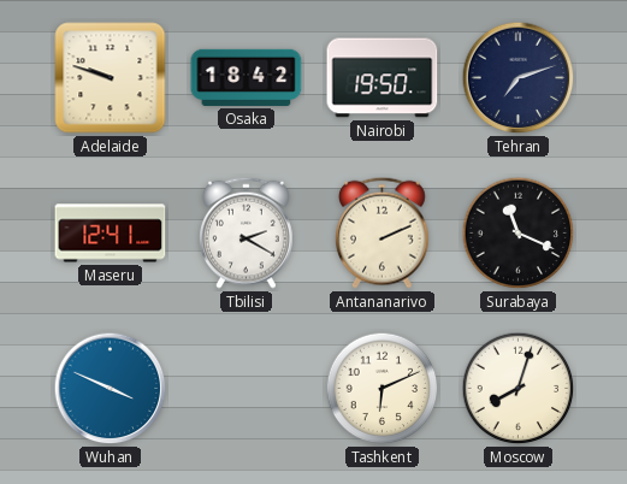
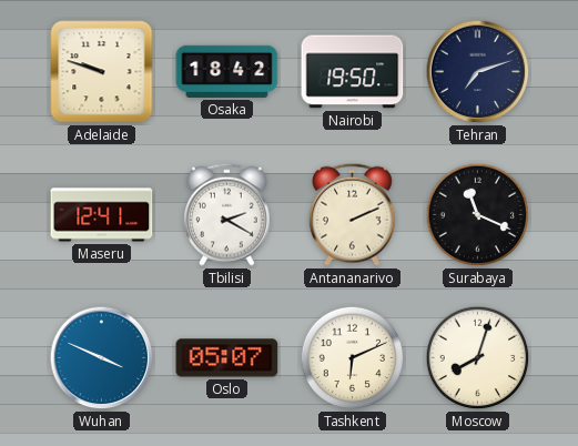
Oslo: none -> 05:07
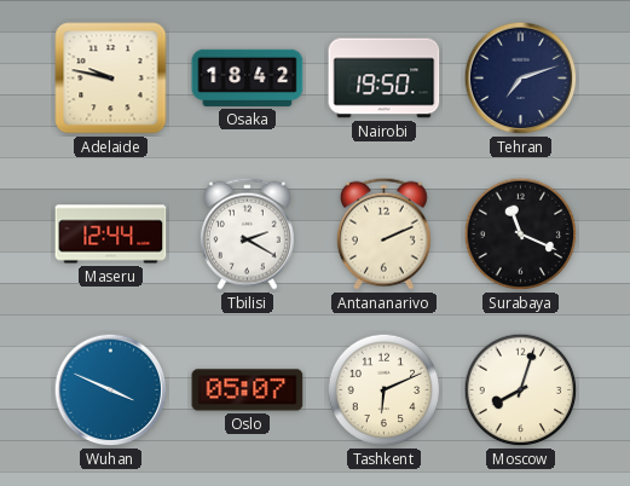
Adelaide: 9:48 -> 9:47
Maseru: 12:41 -> 12:44
